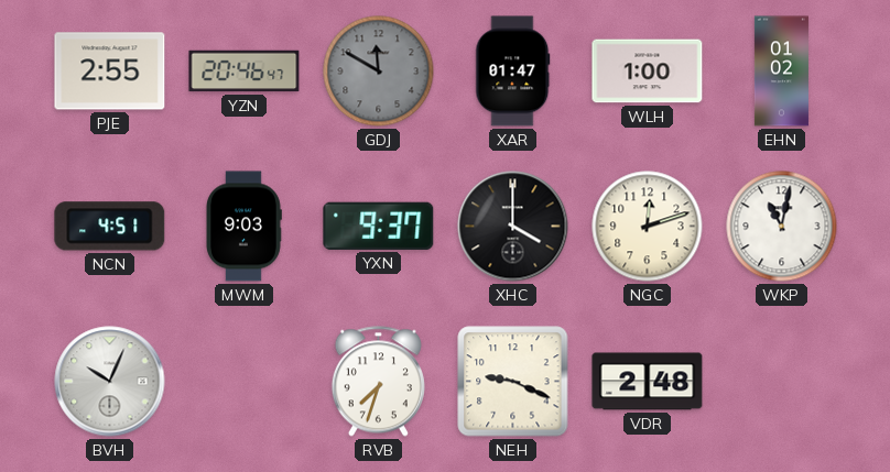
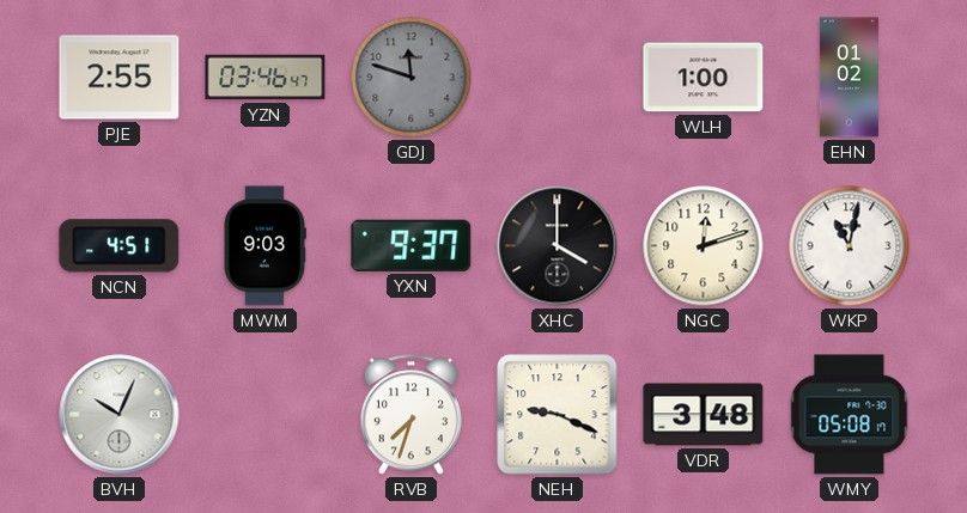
YZN: 20:46 -> 03:46
GDJ: 11:50 -> 11:48
XAR: 01:47 -> none
VDR: 2:48 -> 3:48
WMY: none -> 05:08
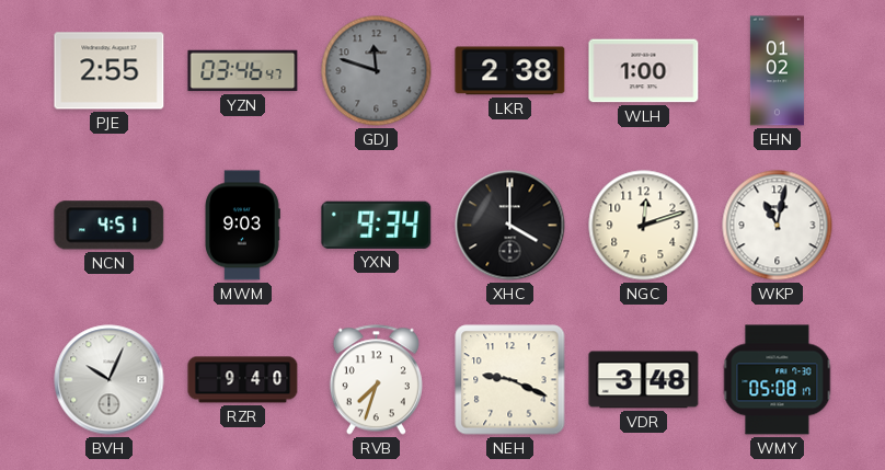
LKR: none -> 2:38
YXN: 9:37 -> 9:34
RZR: none -> 9:40
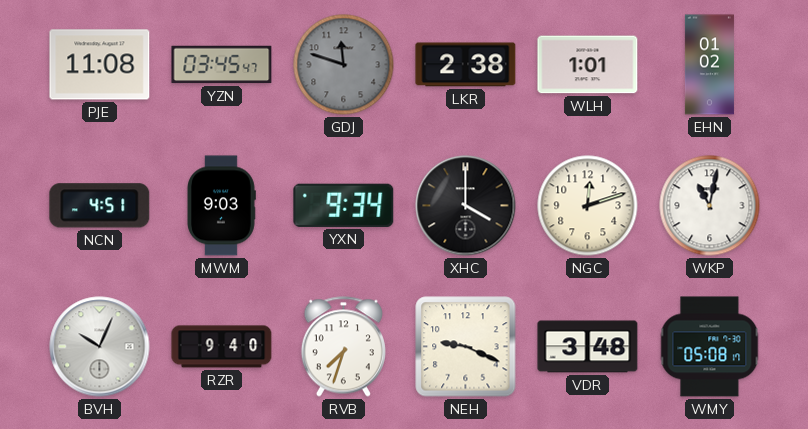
PJE: 2:55 -> 11:08
YZN: 03:46 -> 03:45
WLH: 1:00 -> 1:01
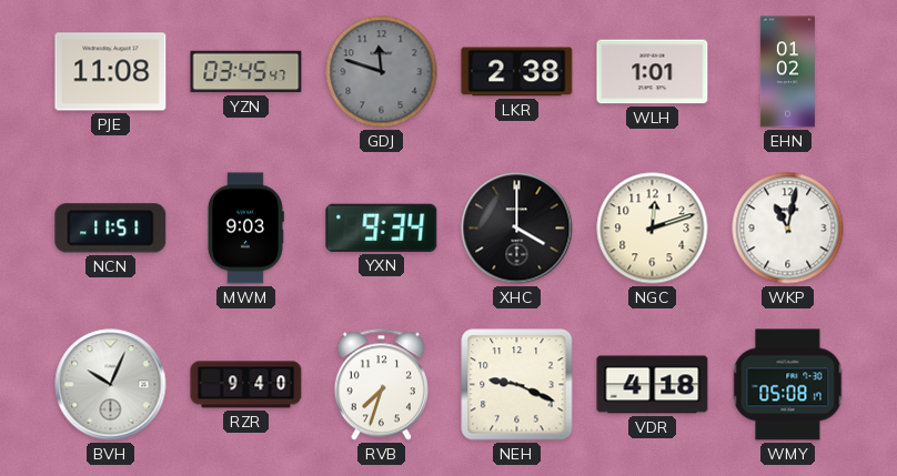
NCN: 4:51 -> 11:51
VDR: 3:48 -> 4:18
